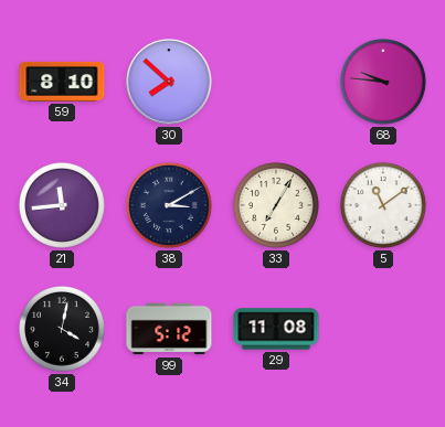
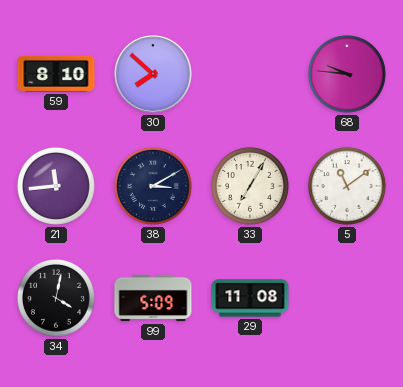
99: 5:12 -> 5:09
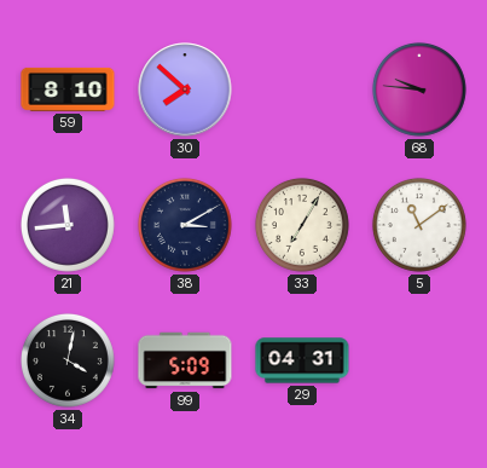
29: 11:08 -> 04:31
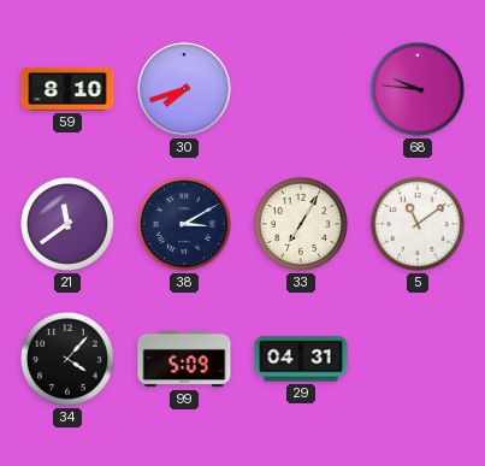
30: 7:52 -> 7:42
21: 11:44 -> 11:39
34: 4:02 -> 4:07
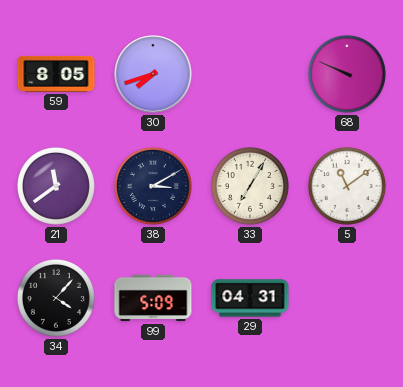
59: 8:10 -> 8:05
68: 9:46 -> 9:49
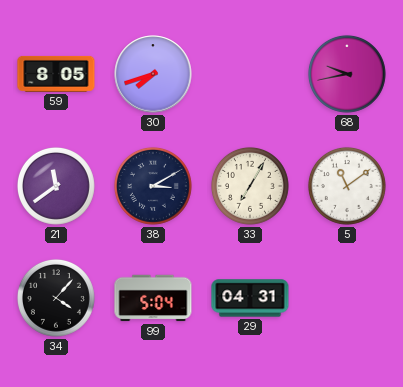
68: 9:49 -> 9:43
99: 5:09 -> 5:04
